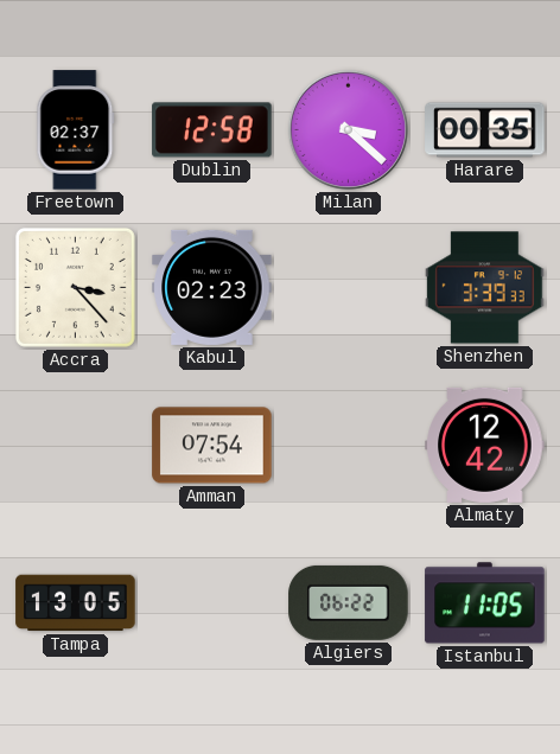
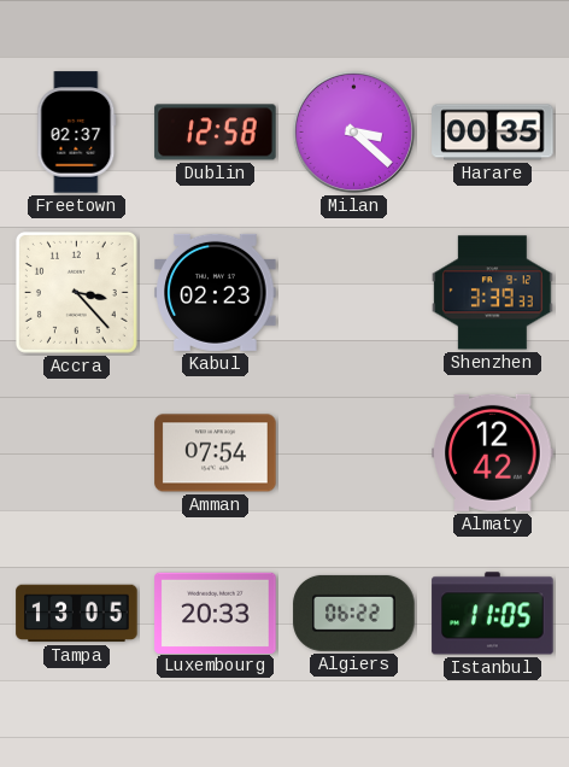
Luxembourg: none -> 20:33
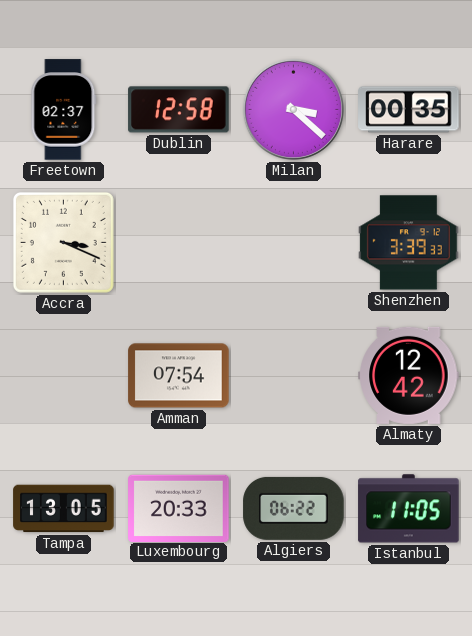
Accra: 3:23 -> 3:19
Kabul: 02:23 -> none
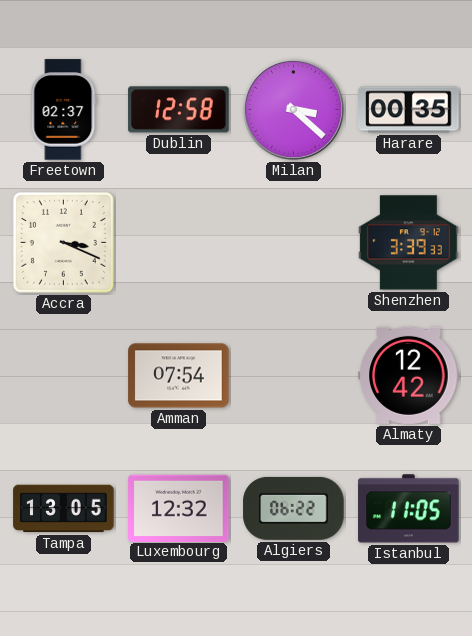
Luxembourg: 20:33 -> 12:32
